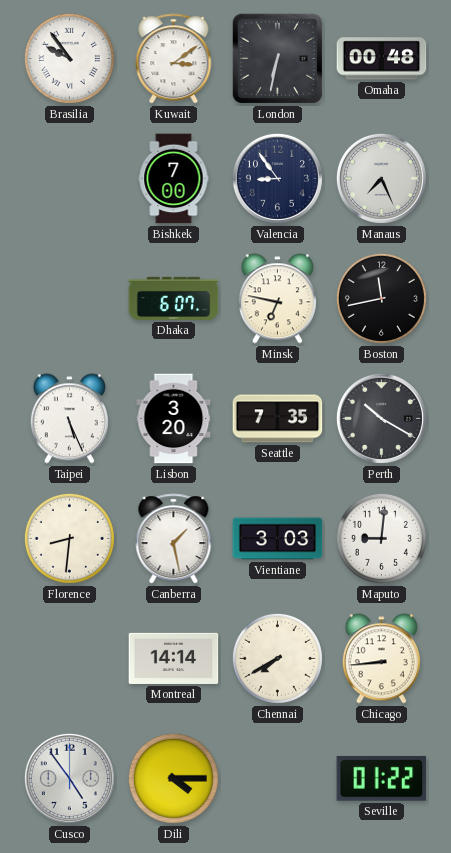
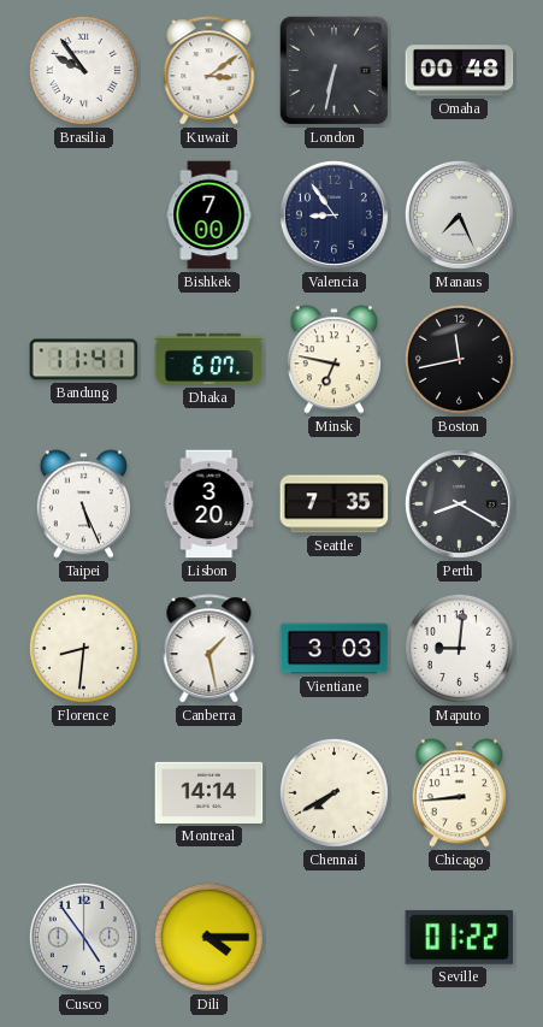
Bandung: none -> 11:41
Perth: 10:20 -> 8:20
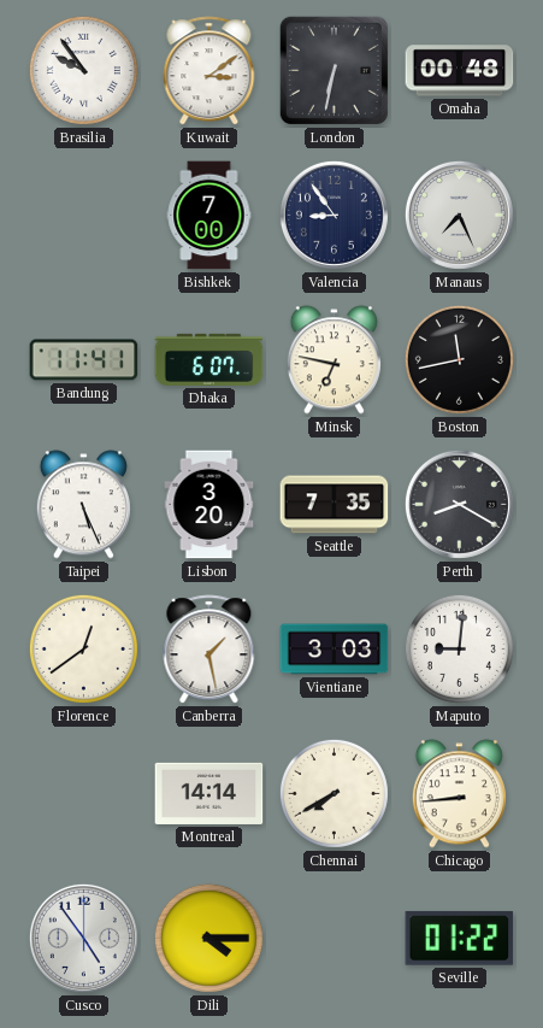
Florence: 8:31 -> 12:39
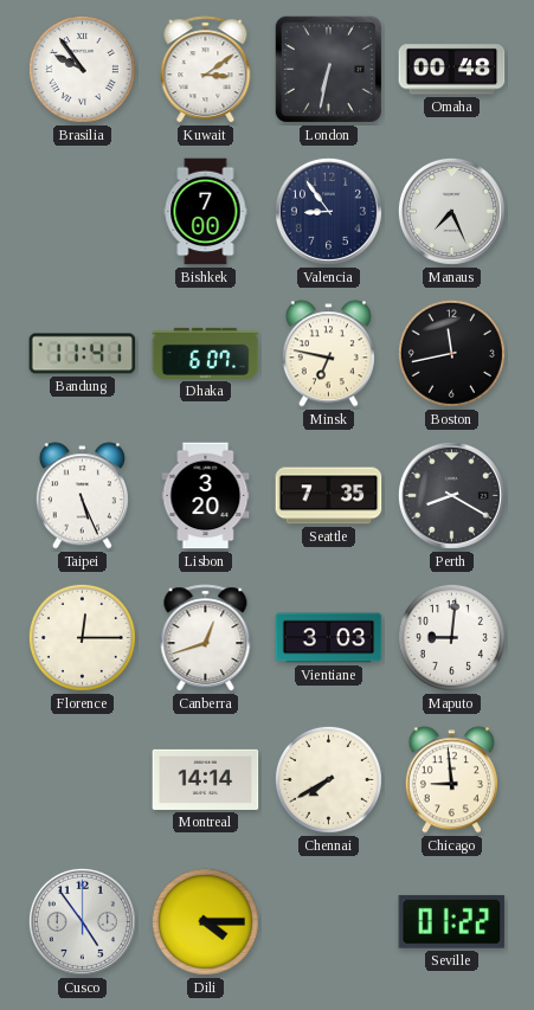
Florence: 12:39 -> 12:15
Canberra: 1:28 -> 12:42
Chicago: 8:44 -> 8:59
